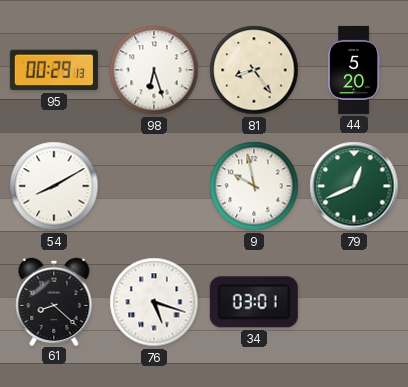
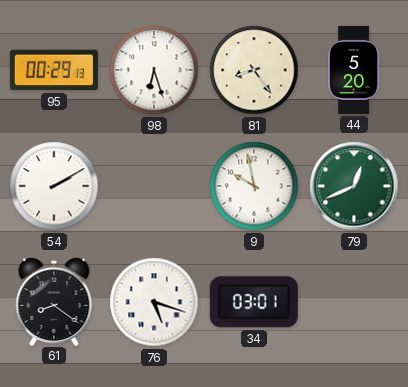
54: 8:10 -> 2:10
61: 8:22 -> 8:21
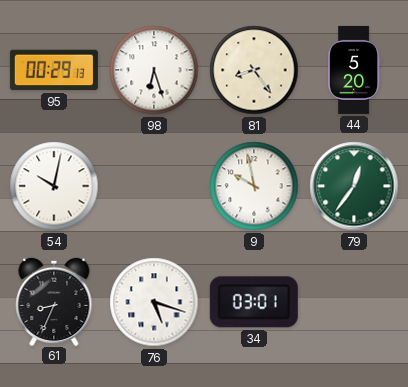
54: 2:10 -> 10:02
79: 12:41 -> 12:36
61: 8:21 -> 8:34
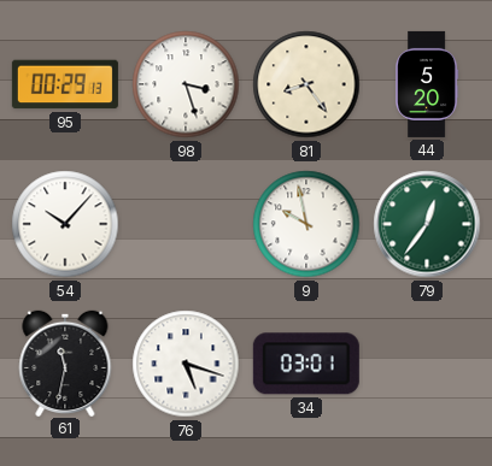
98: 6:27 -> 3:27
54: 10:02 -> 10:07
61: 8:34 -> 11:32
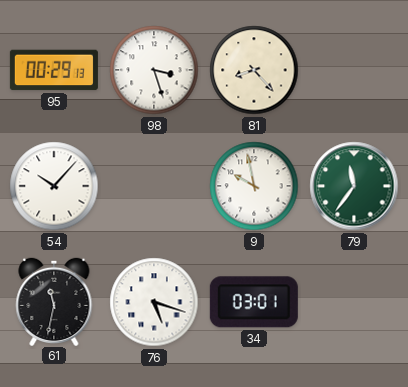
81: 8:24 -> 8:23
44: 5:20 -> none
79: 12:36 -> 11:36
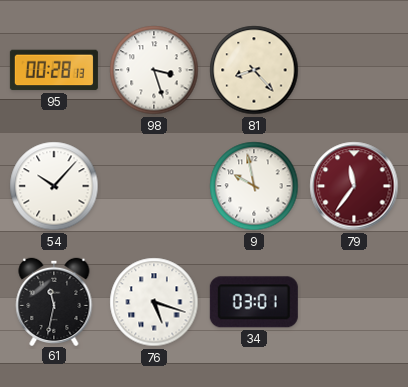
95: 00:29 -> 00:28
79 dial: green -> burgundy
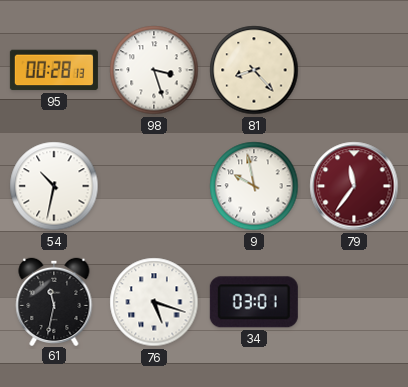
54: 10:07 -> 10:32
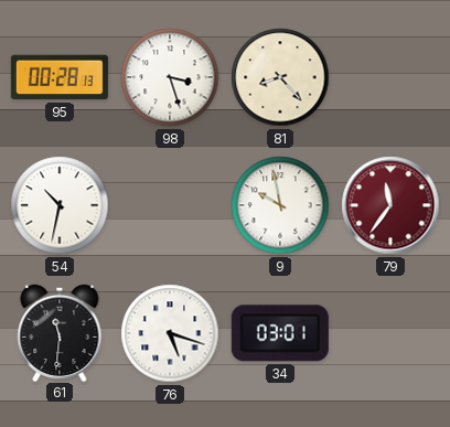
61: 11:32 -> 11:31
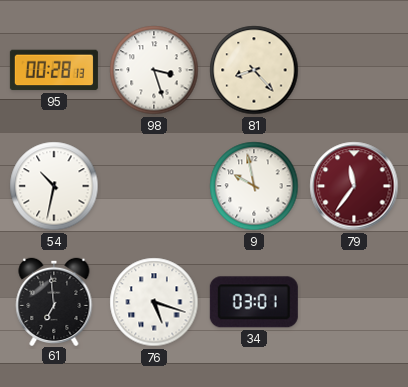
61: 11:31 -> 6:59
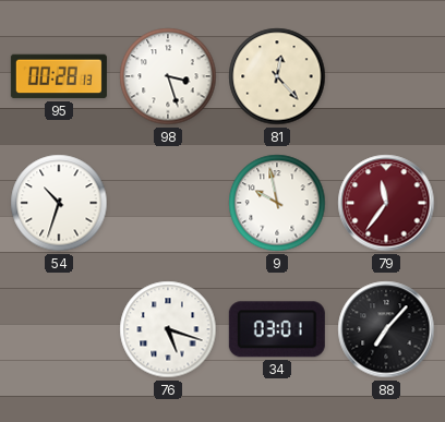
81: 8:23 -> 12:23
54: 10:32 -> 10:33
61: 6:59 -> none
88: none -> 7:07
